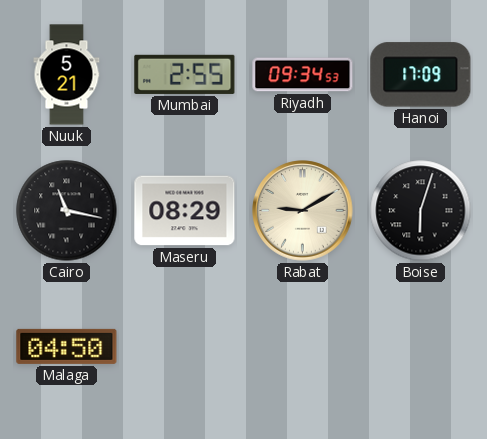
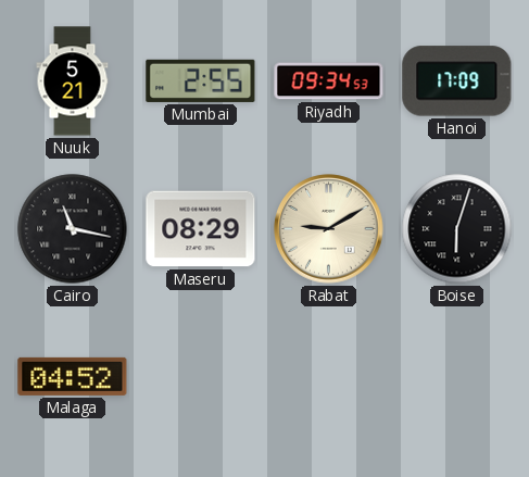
Malaga: 04:50 -> 04:52
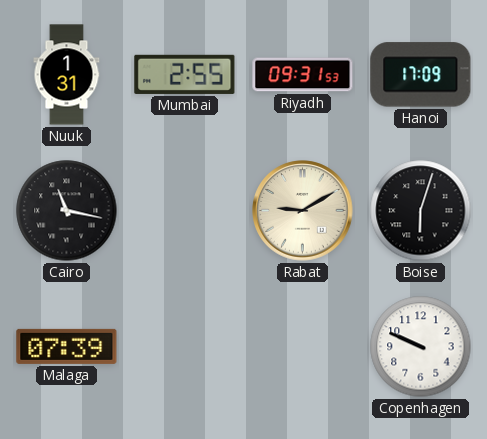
Nuuk: 5:21 -> 1:31
Riyadh: 09:34 -> 09:31
Maseru: 08:29 -> none
Malaga: 04:52 -> 07:39
Copenhagen: none -> 9:49
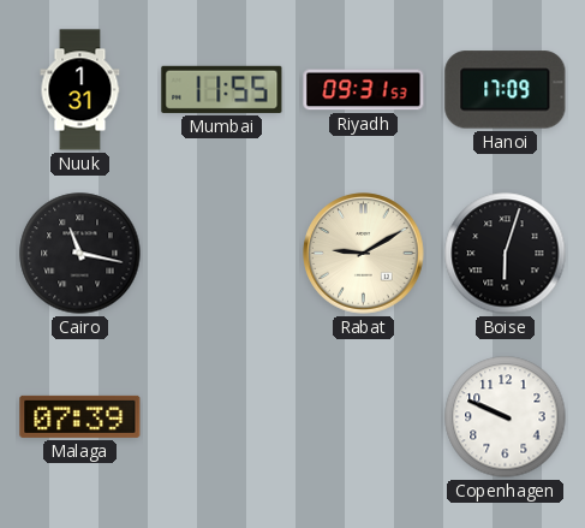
Mumbai: 2:55 -> 11:55
